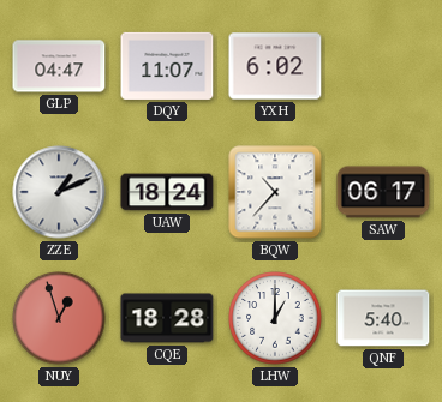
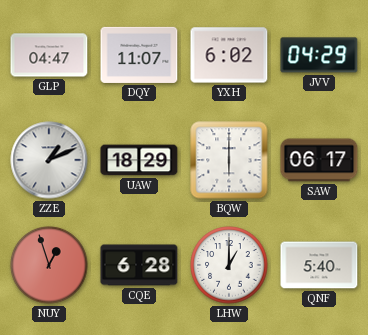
JVV: none -> 04:29
UAW: 18:24 -> 18:29
BQW: 10:37 -> 6:00
CQE: 18:28 -> 6:28
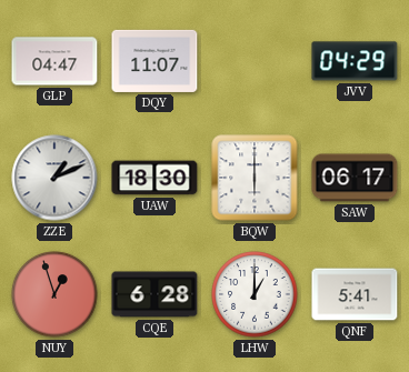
YXH: 6:02 -> none
UAW: 18:29 -> 18:30
QNF: 5:40 -> 5:41
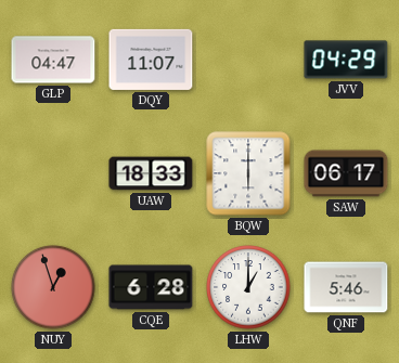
ZZE: 1:11 -> none
UAW: 18:30 -> 18:33
QNF: 5:41 -> 5:46
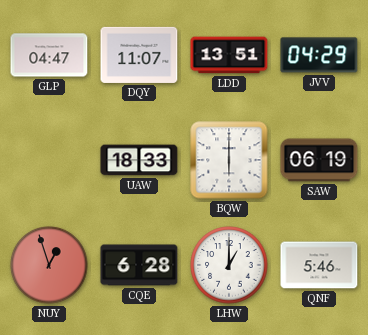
LDD: none -> 13:51
SAW: 06:17 -> 06:19
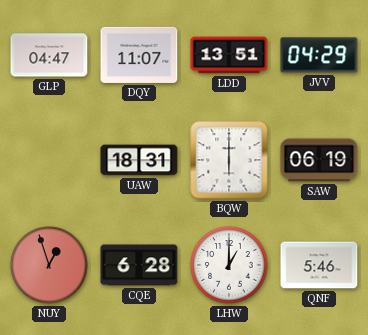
UAW: 18:33 -> 18:31
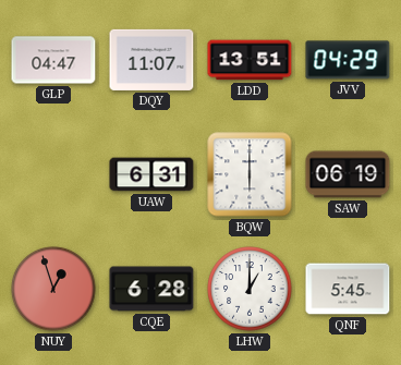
UAW: 18:31 -> 6:31
QNF: 5:46 -> 5:45
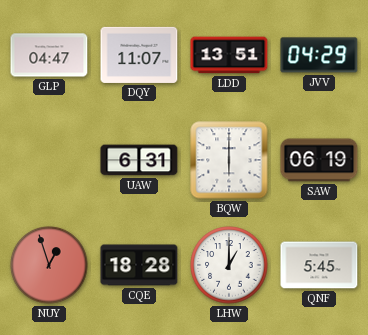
CQE: 6:28 -> 18:28
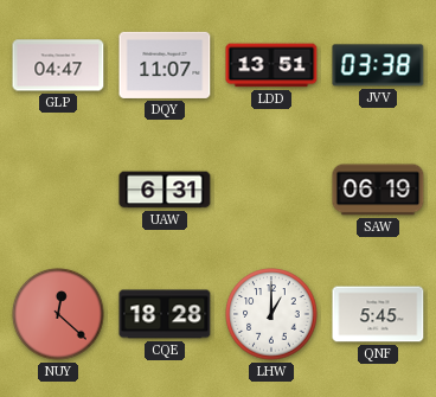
JVV: 04:29 -> 03:38
BQW: 6:00 -> none
NUY: 12:57 -> 12:22
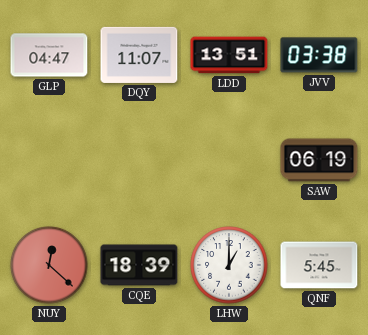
UAW: 6:31 -> none
CQE: 18:28 -> 18:39
